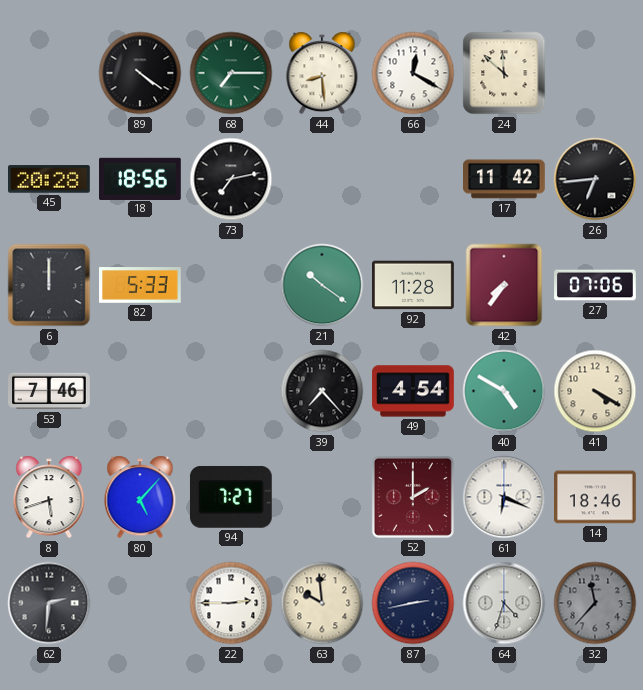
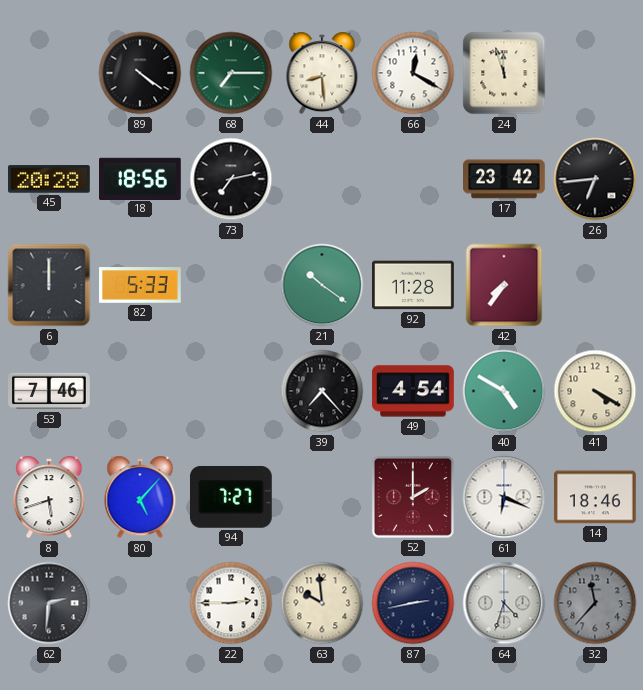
24: 11:52 -> 11:57
17: 11:42 -> 23:42
27: 07:06 -> none
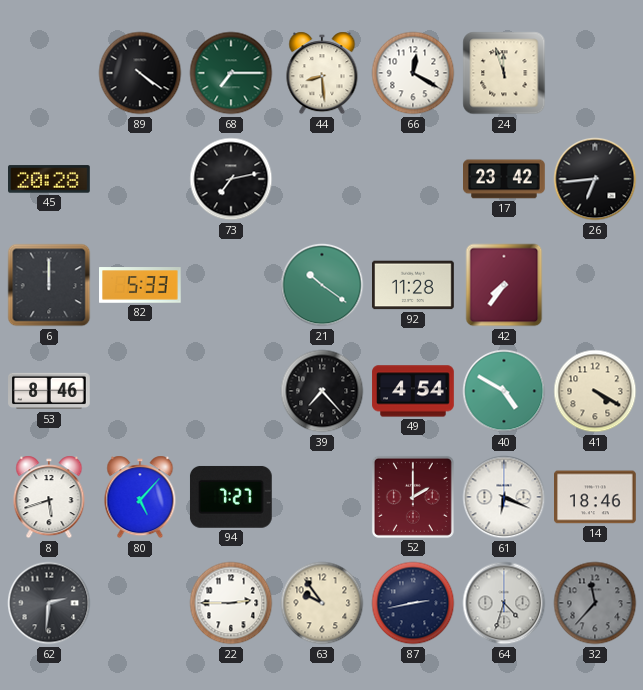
18: 18:56 -> none
53: 7:46 -> 8:46
63: 9:59 -> 9:54
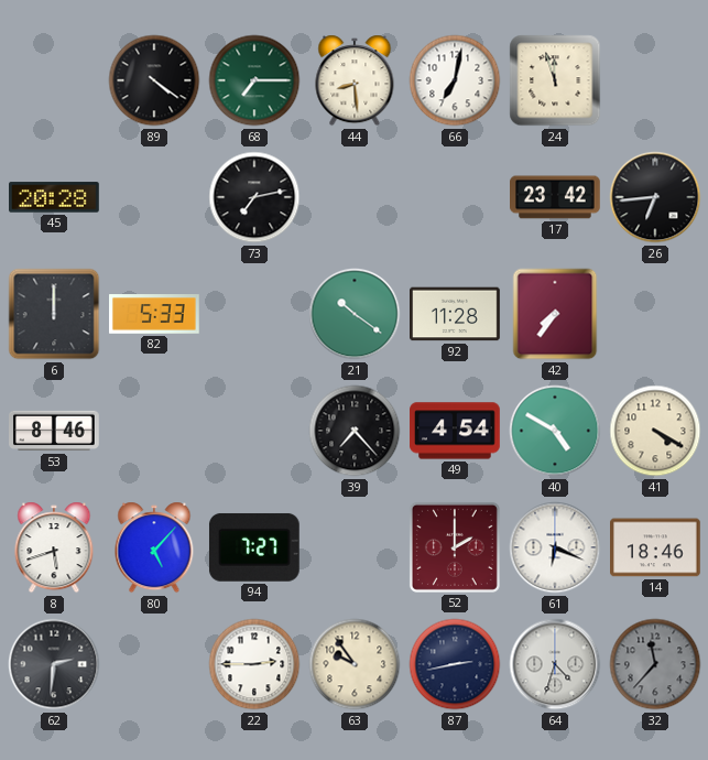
66: 12:20 -> 7:02
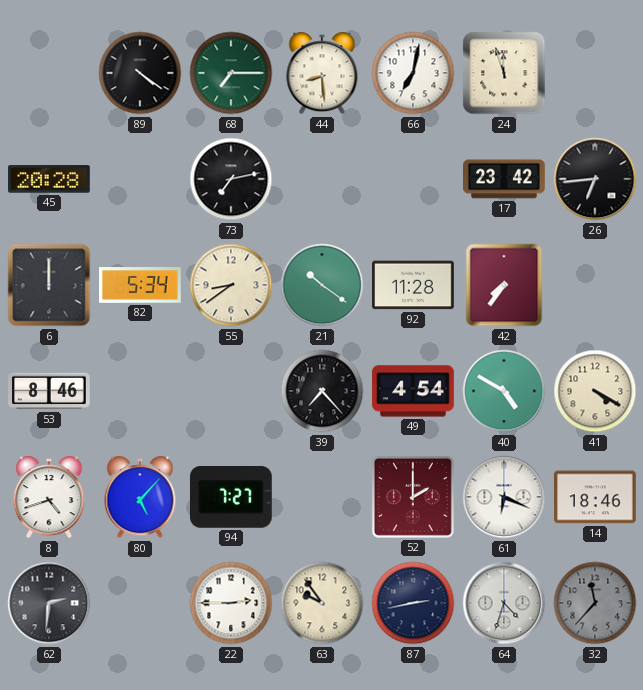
82: 5:33 -> 5:34
55: none -> 8:39
8: 5:42 -> 4:42
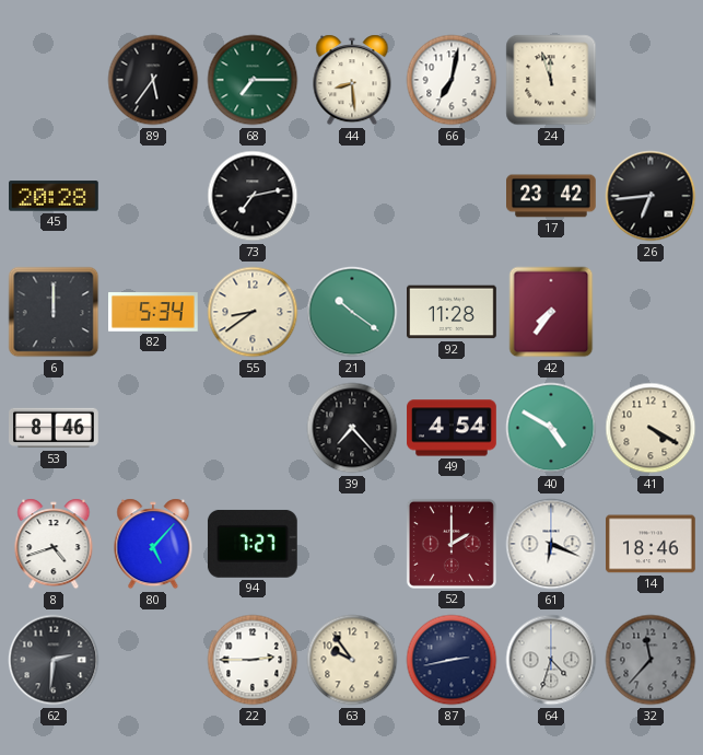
89: 4:21 -> 5:36
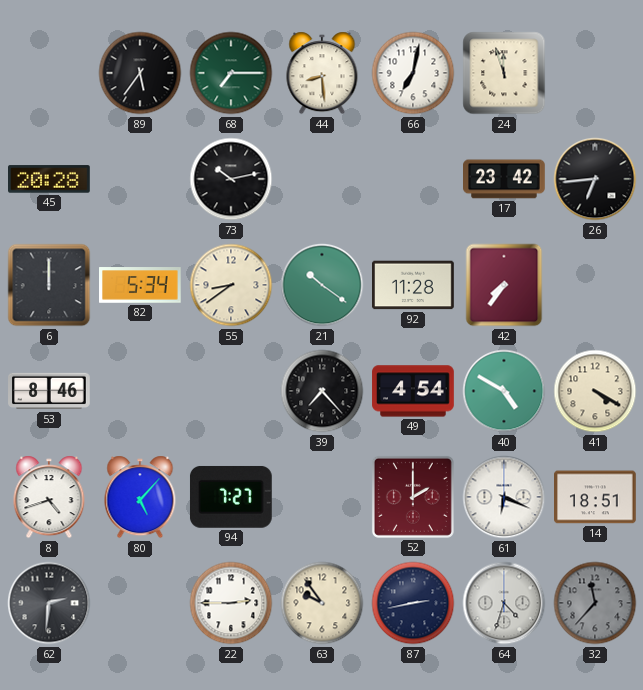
73: 7:13 -> 10:13
14: 18:46 -> 18:51
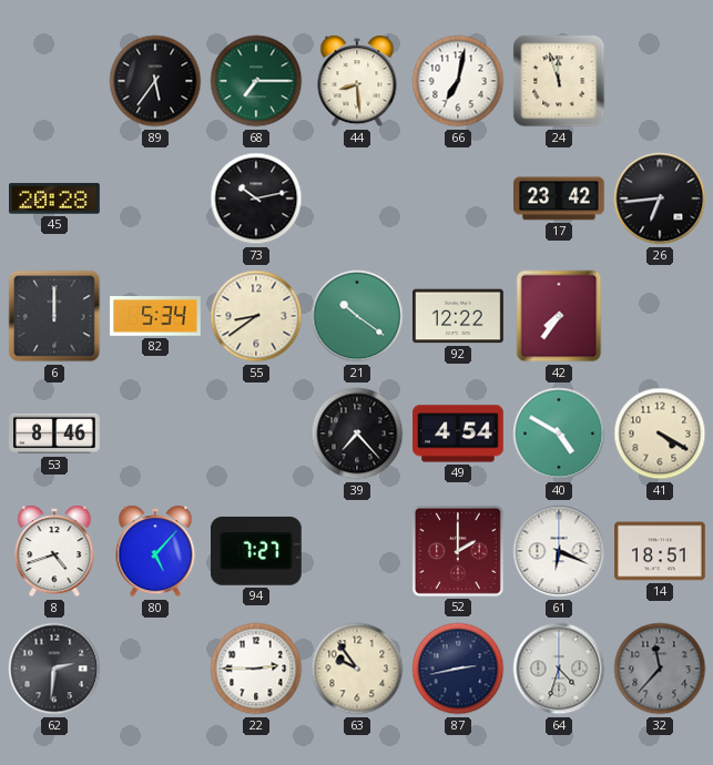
92: 11:28 -> 12:22
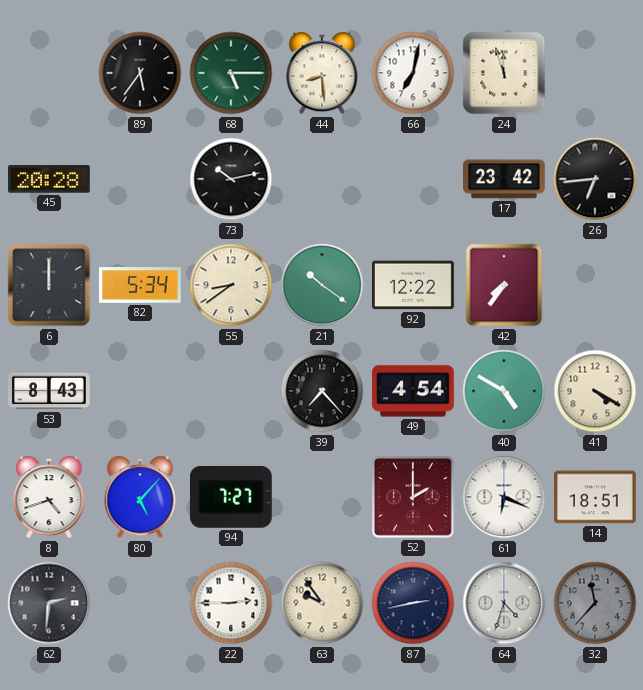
68: 7:15 -> 5:15
53: 8:46 -> 8:43
